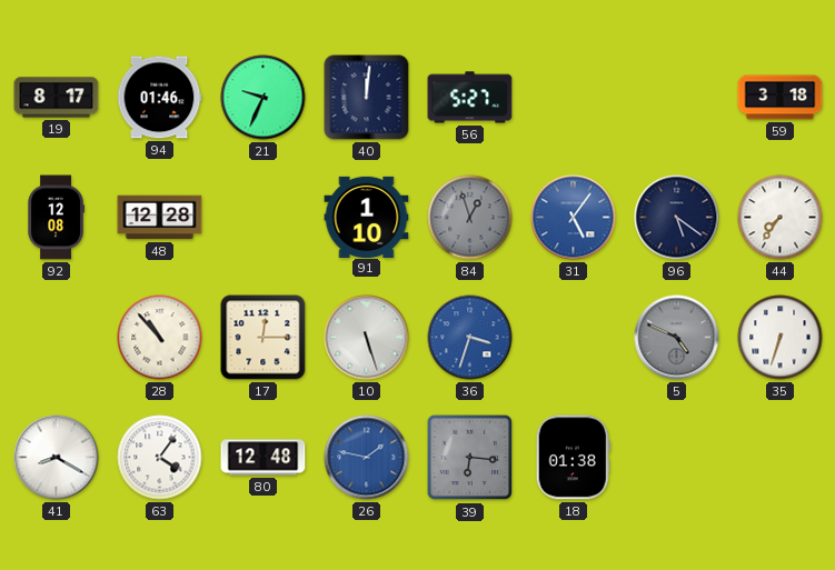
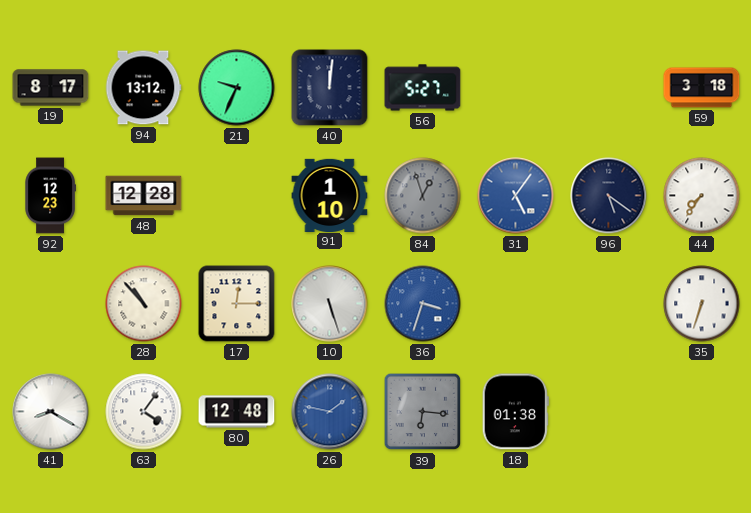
94: 01:46 -> 13:12
92: 12:08 -> 12:23
5: 4:49 -> none
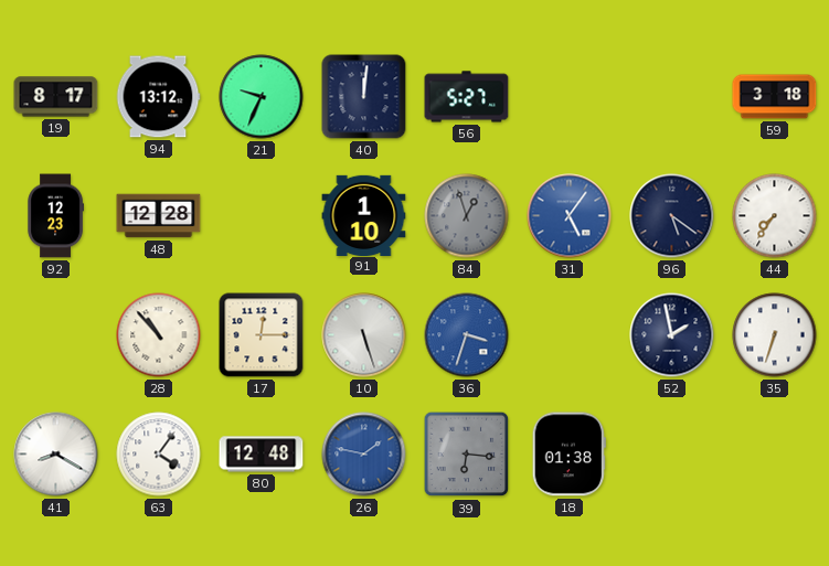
52: none -> 1:58
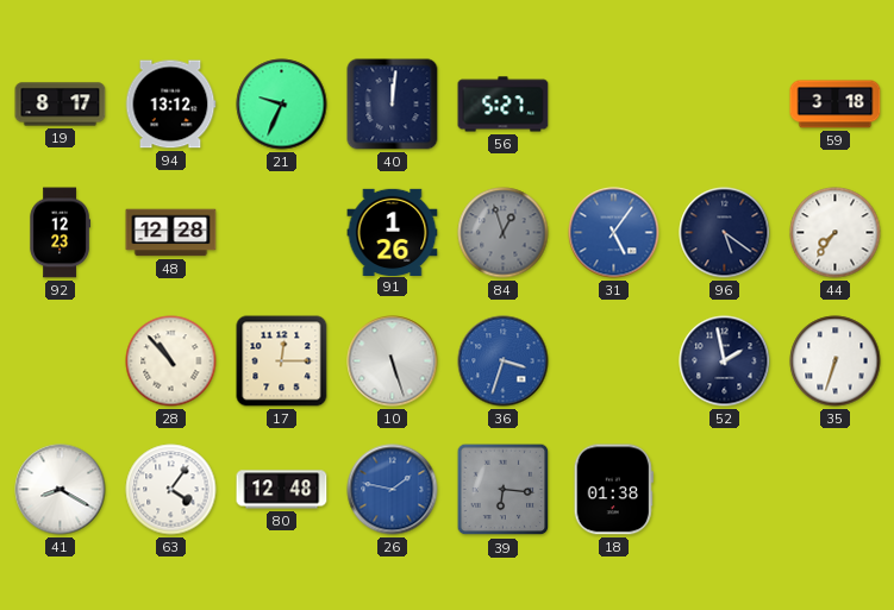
91: 1:10 -> 1:26
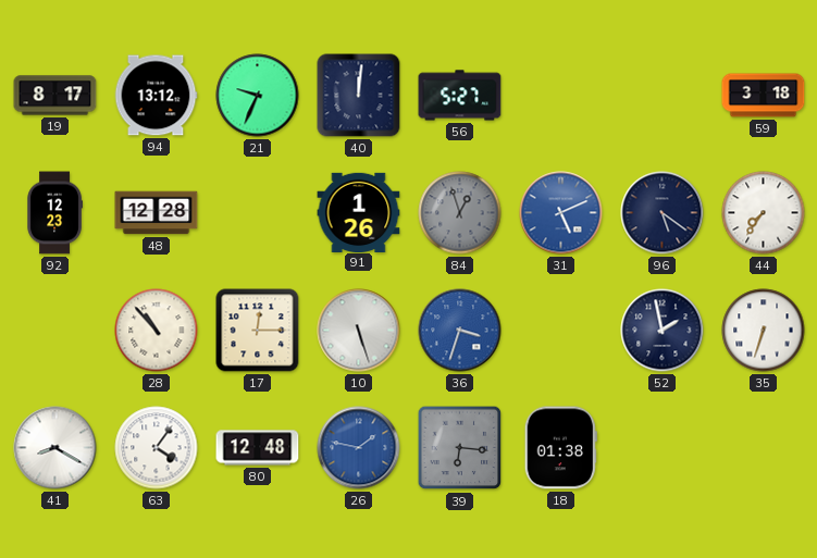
31: 5:06 -> 5:11
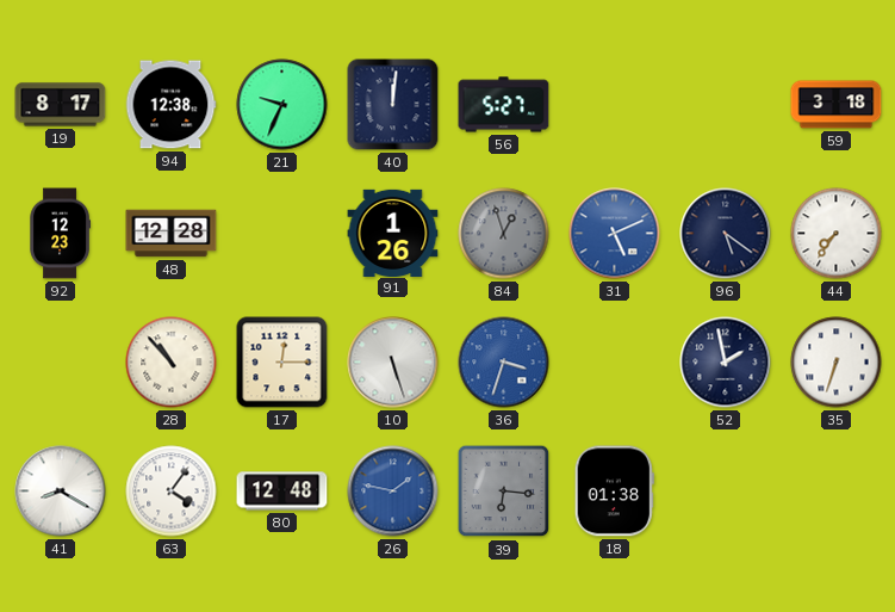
94: 13:12 -> 12:38
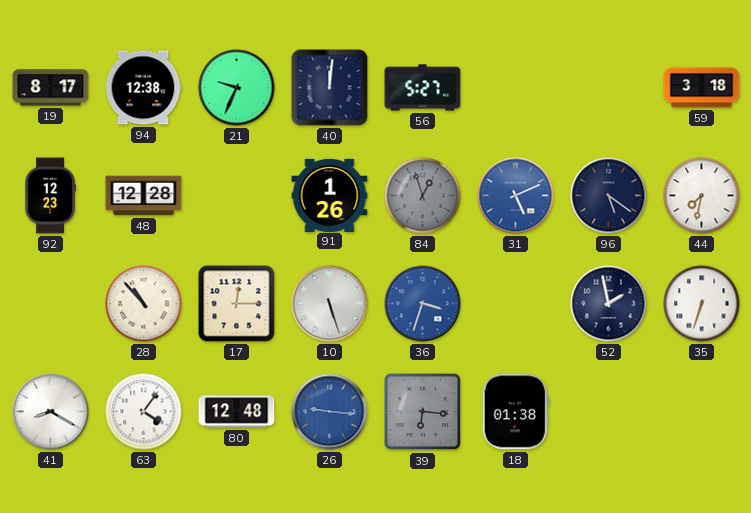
44: 7:36 -> 7:32
26: 1:47 -> 9:16
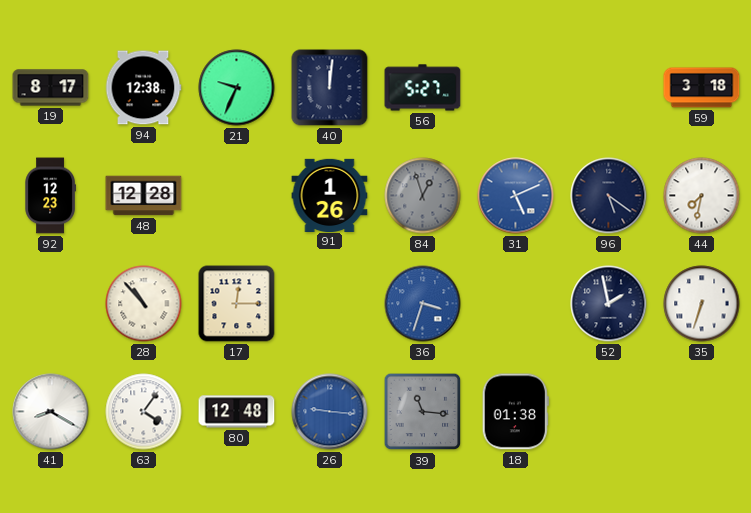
10: 5:27 -> none
39: 6:16 -> 11:16
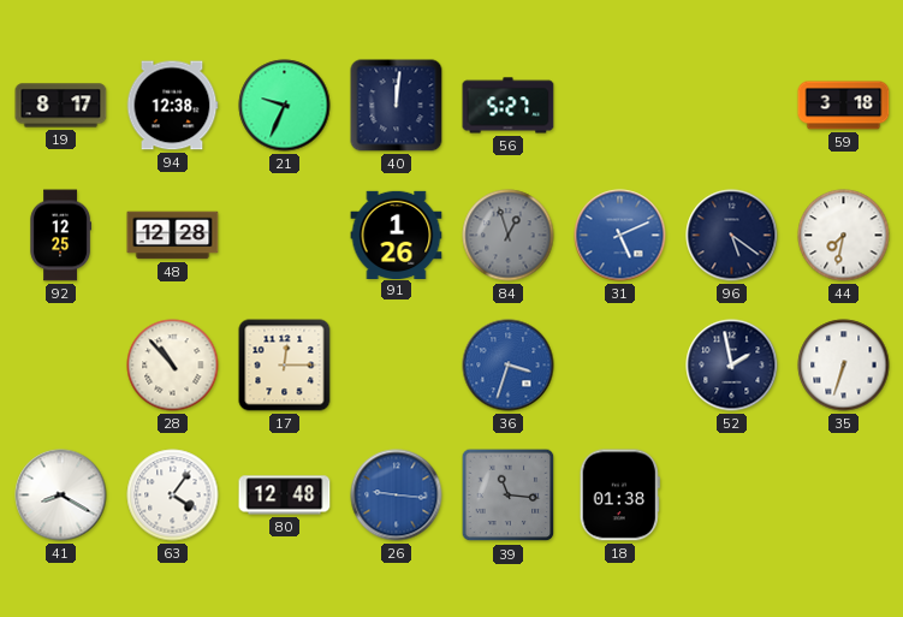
92: 12:23 -> 12:25
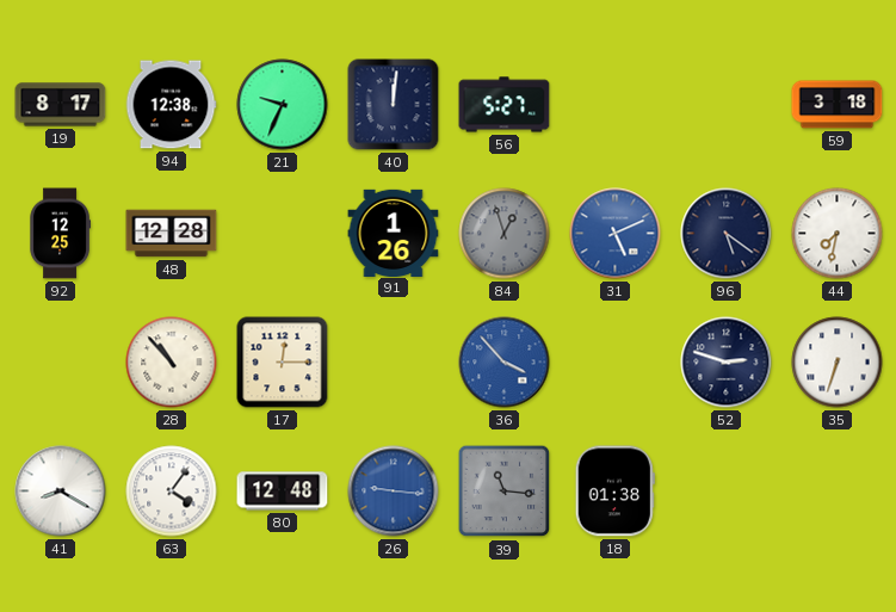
36: 3:33 -> 3:53
52: 1:58 -> 2:48
